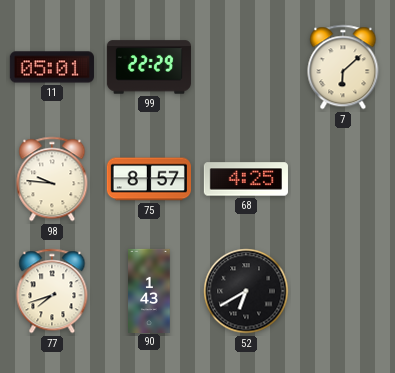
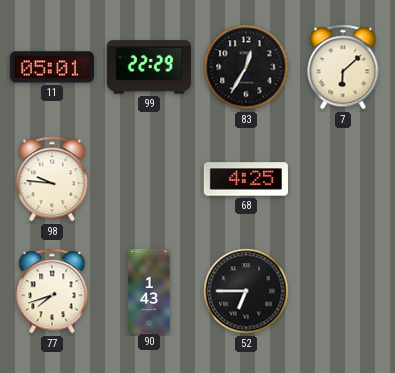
83: none -> 12:35
75: 8:57 -> none
52: 6:40 -> 6:45
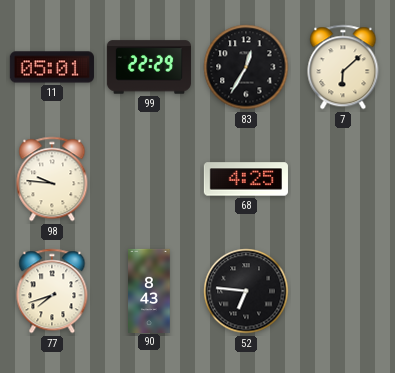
90: 1:43 -> 8:43
52: 6:45 -> 6:46
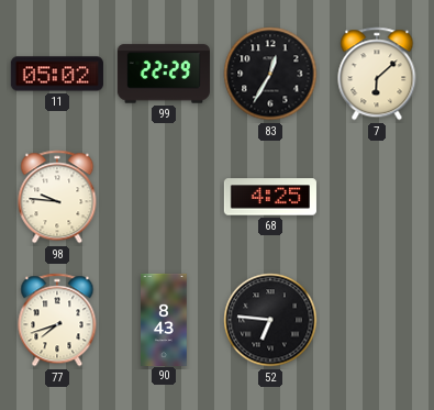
11: 05:01 -> 05:02
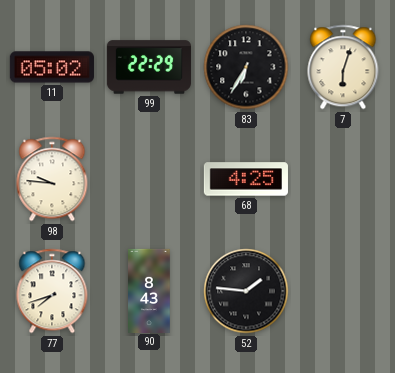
83: 12:35 -> 6:35
7: 6:08 -> 6:03
52: 6:46 -> 1:46
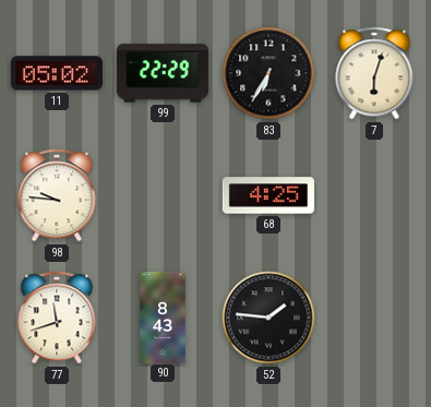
77: 7:42 -> 11:42
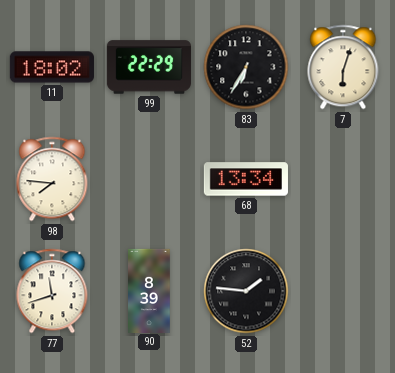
11: 05:02 -> 18:02
98: 9:46 -> 7:46
68: 4:25 -> 13:34
90: 8:43 -> 8:39
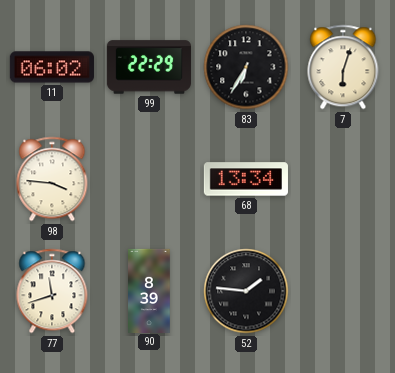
11: 18:02 -> 06:02
98: 7:46 -> 3:46
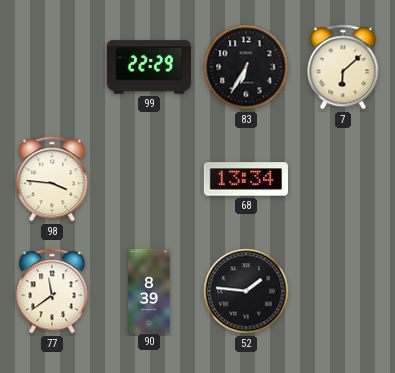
11: 06:02 -> none
7: 6:03 -> 6:08
77: 11:42 -> 11:39
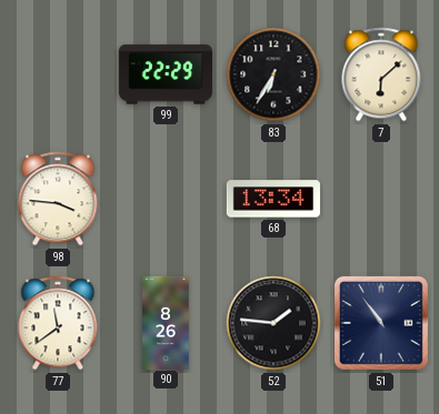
90: 8:39 -> 8:26
51: none -> 10:54
